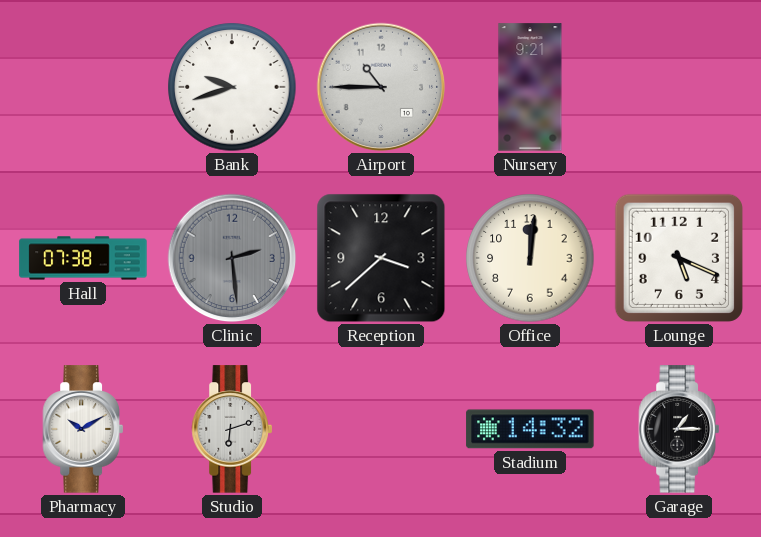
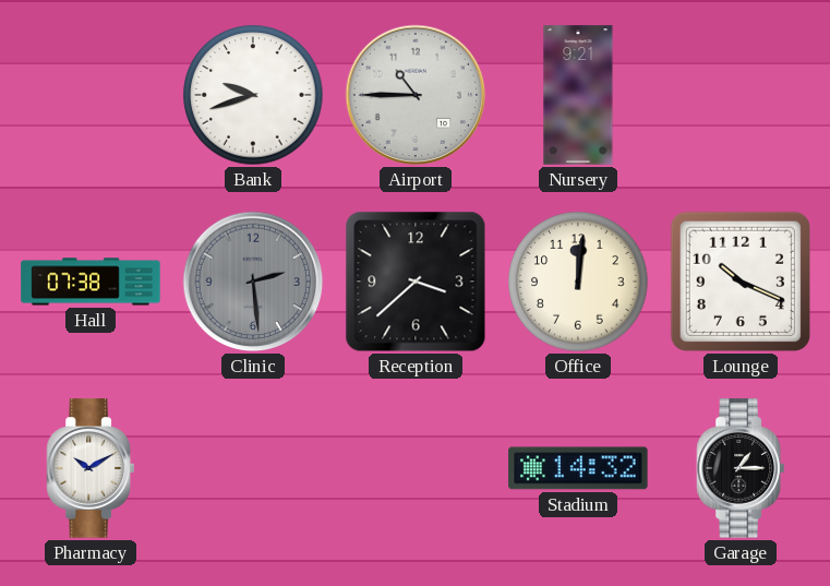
Lounge: 5:19 -> 10:19
Studio: 6:12 -> none
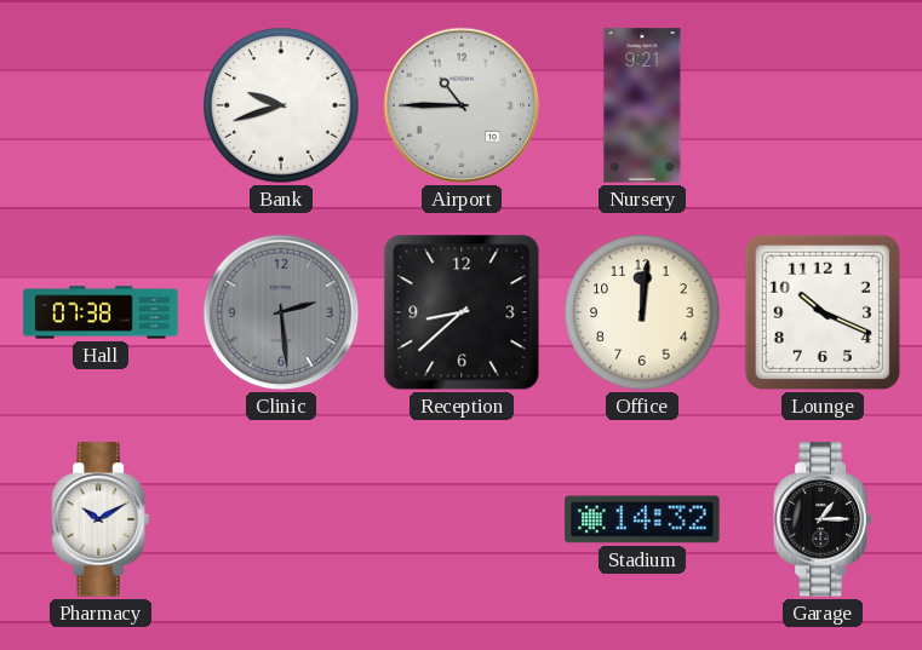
Reception: 3:38 -> 8:38
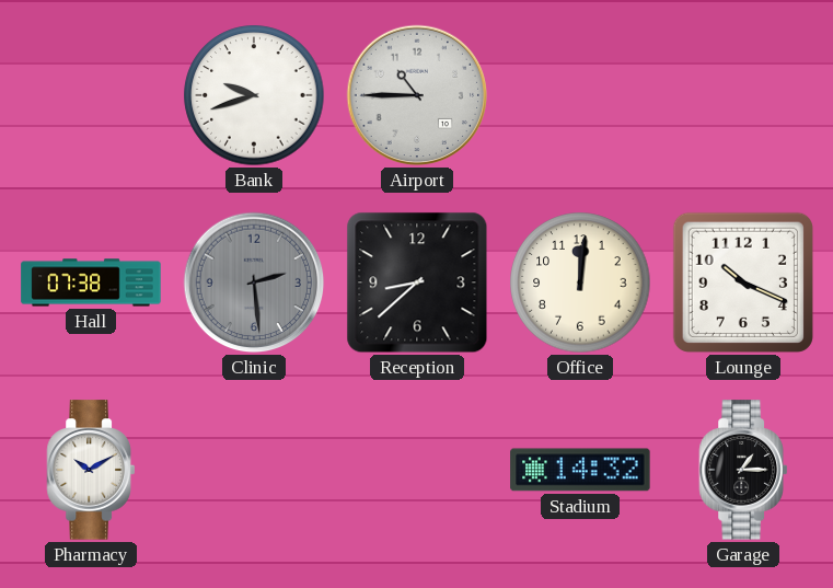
Nursery: 9:21 -> none
